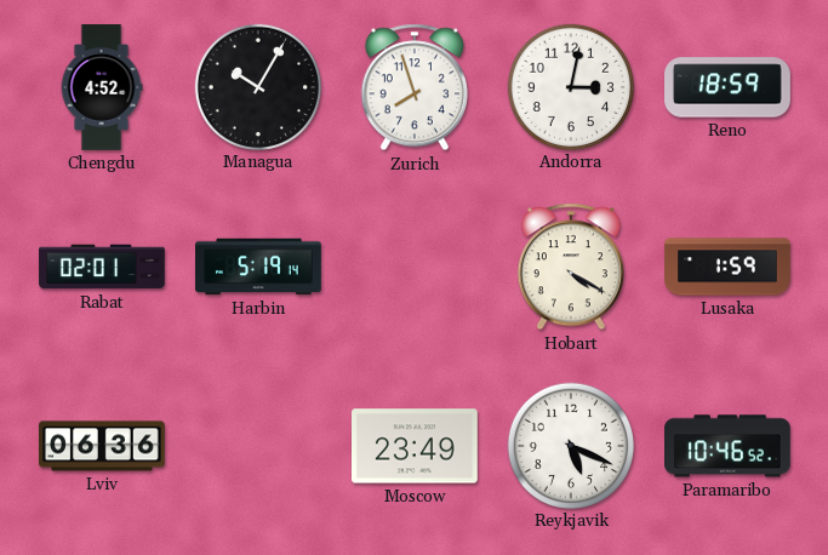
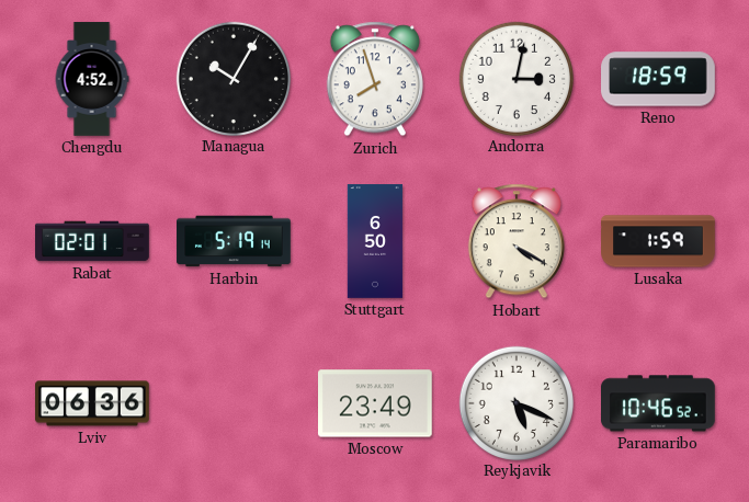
Stuttgart: none -> 6:50
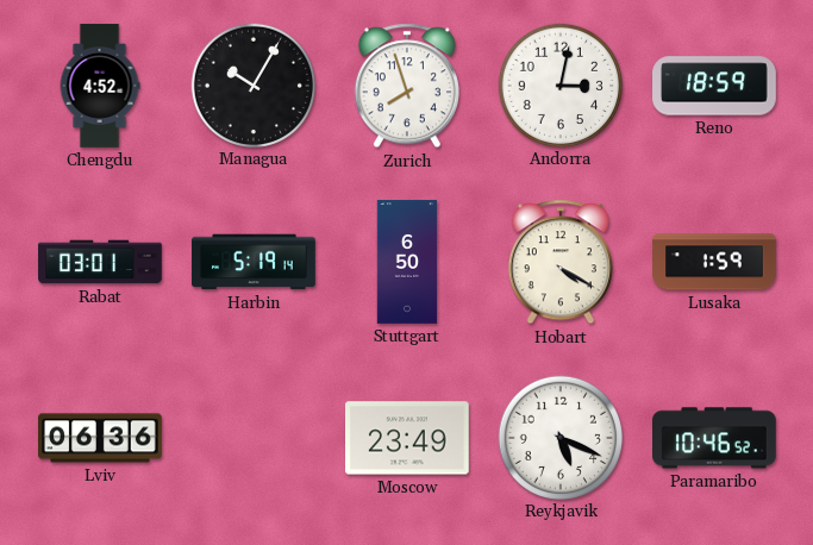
Rabat: 02:01 -> 03:01
